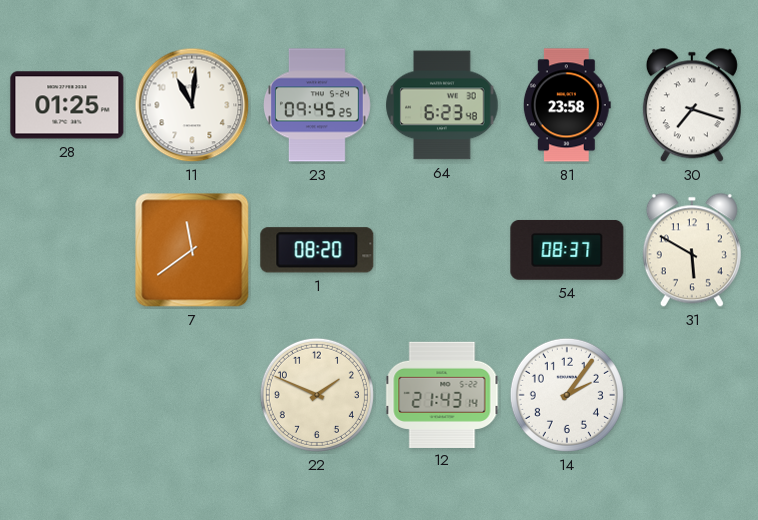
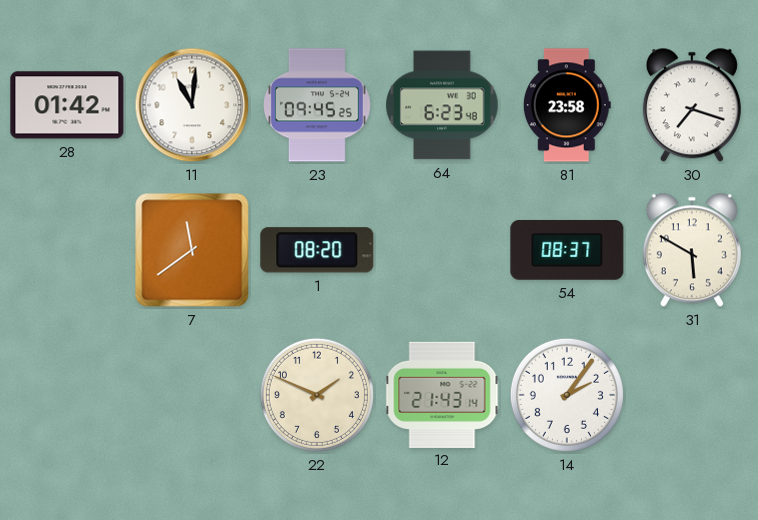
28: 01:25 -> 01:42
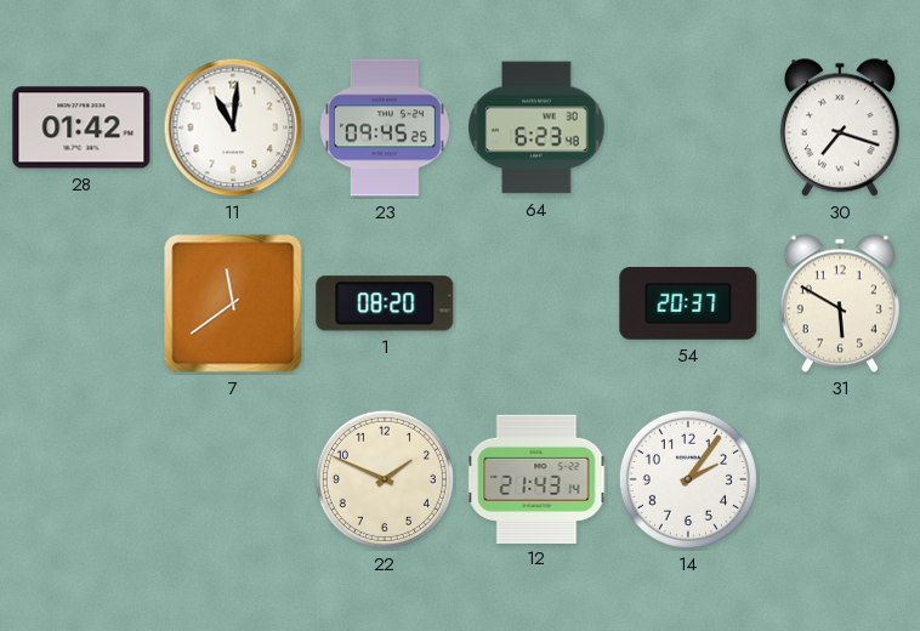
81: 23:58 -> none
54: 08:37 -> 20:37
